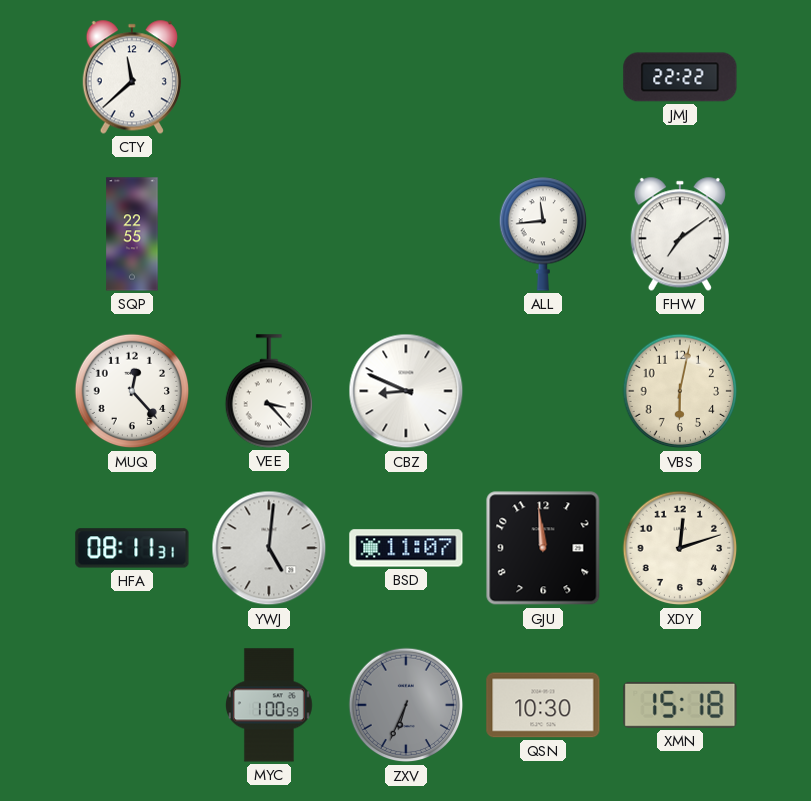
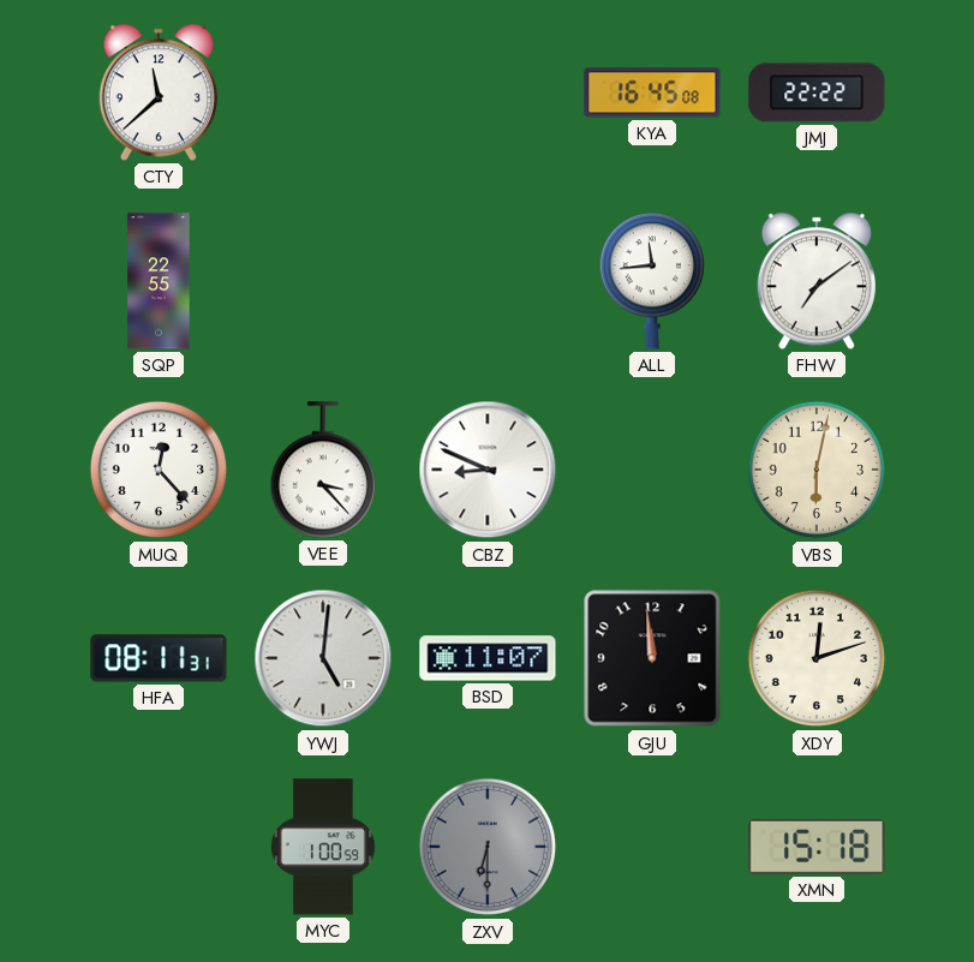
KYA: none -> 16:45
ZXV: 6:34 -> 6:30
QSN: 10:30 -> none
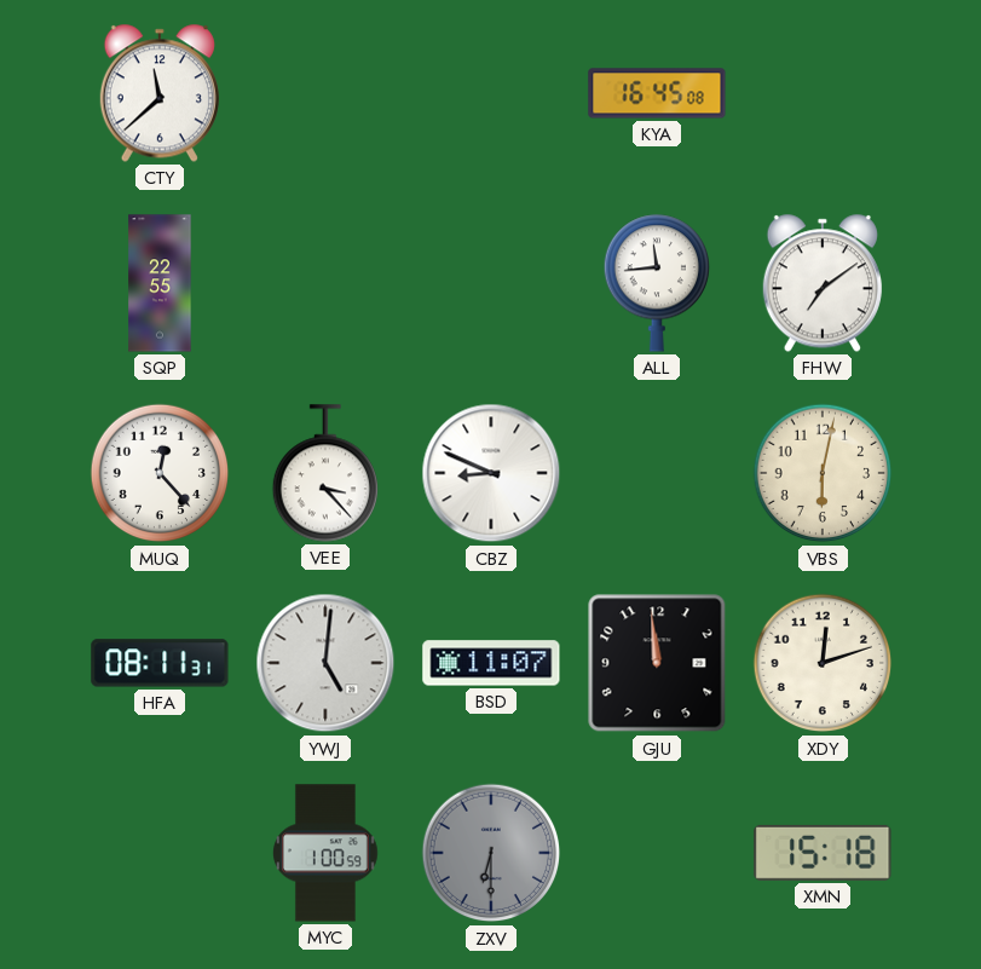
JMJ: 22:22 -> none
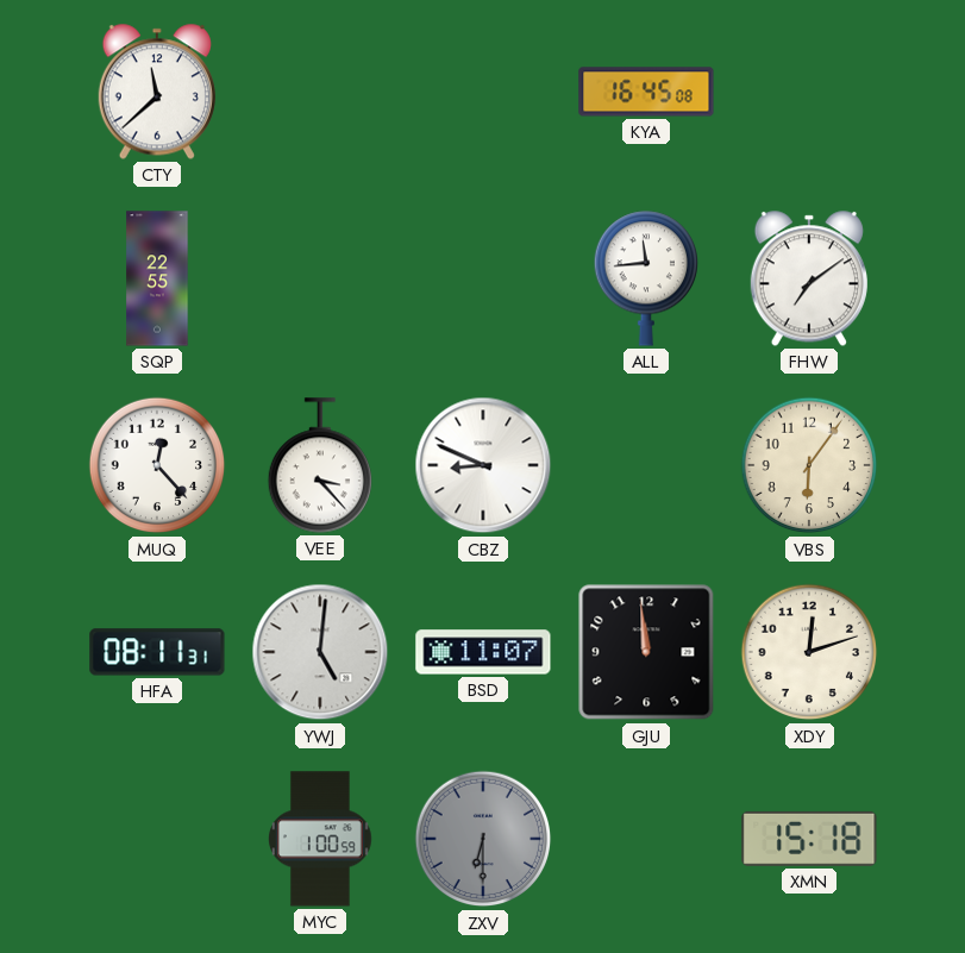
VBS: 6:02 -> 6:06
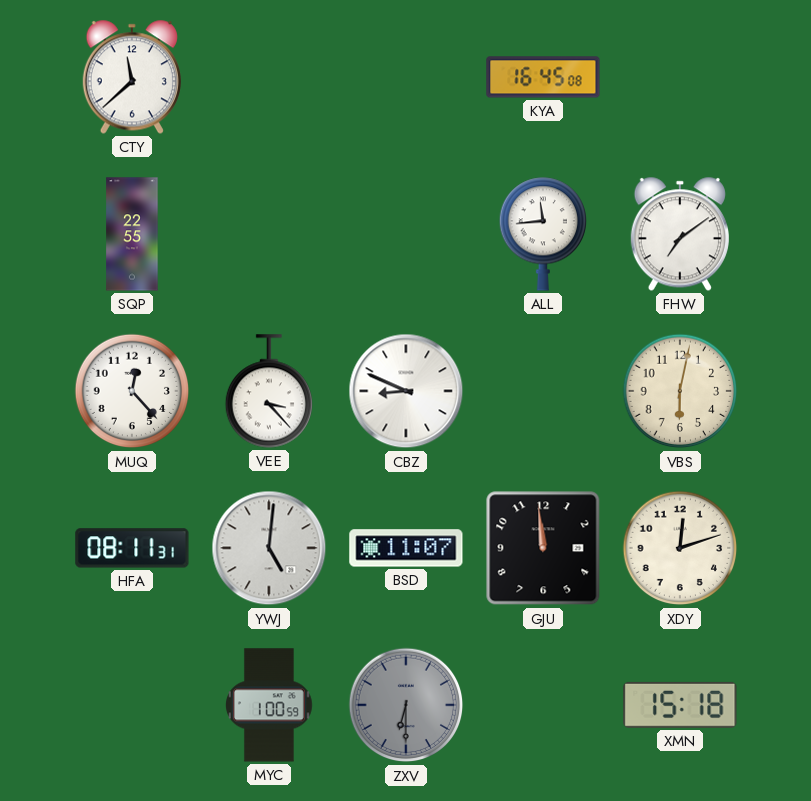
VBS: 6:06 -> 6:02
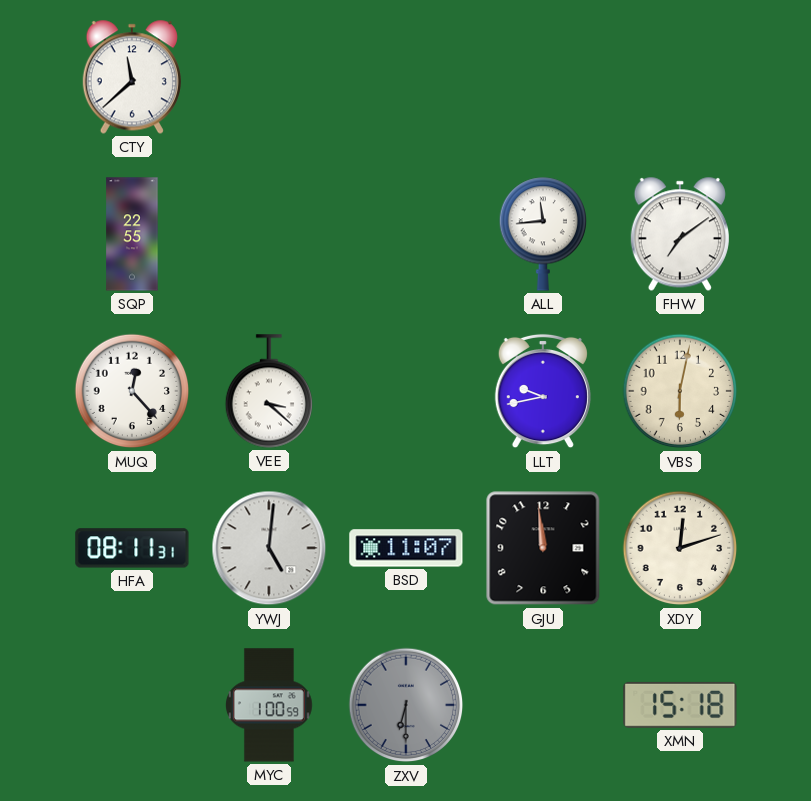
KYA: 16:45 -> none
VEE: 3:23 -> 3:22
CBZ: 8:49 -> none
LLT: none -> 9:43
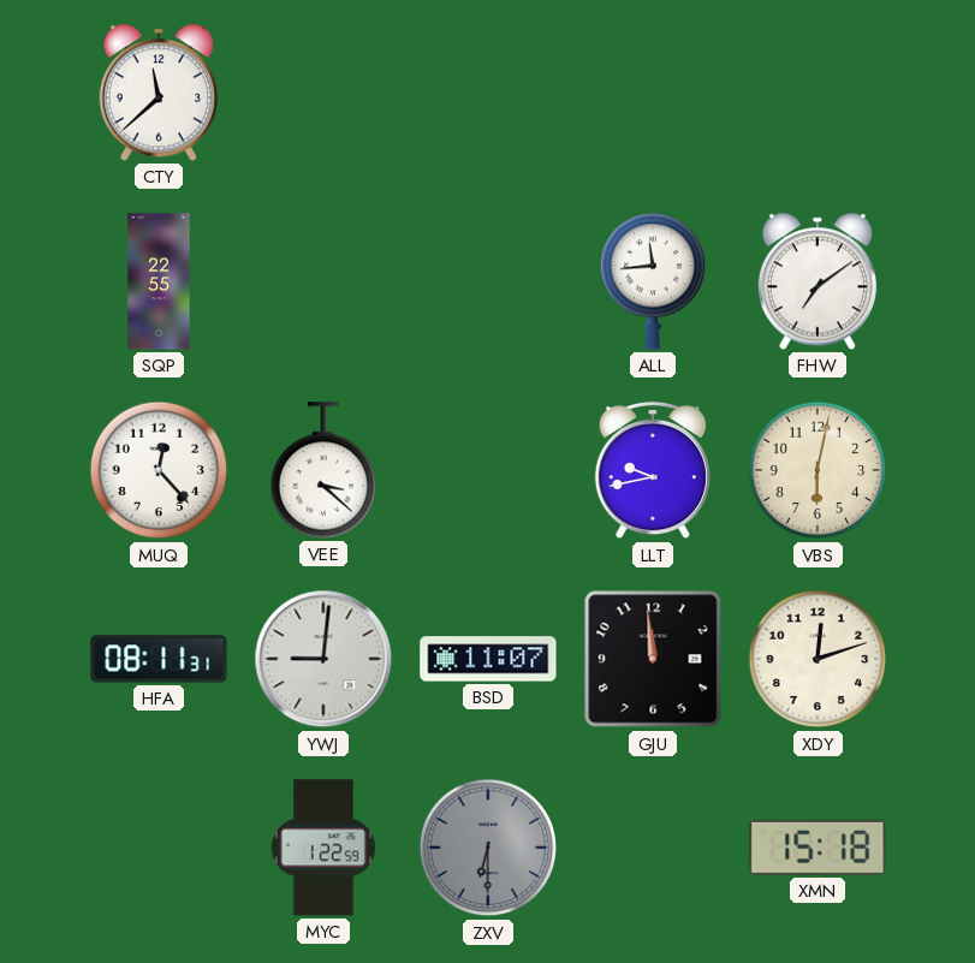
YWJ: 5:01 -> 9:01
MYC: 1:00 -> 1:22
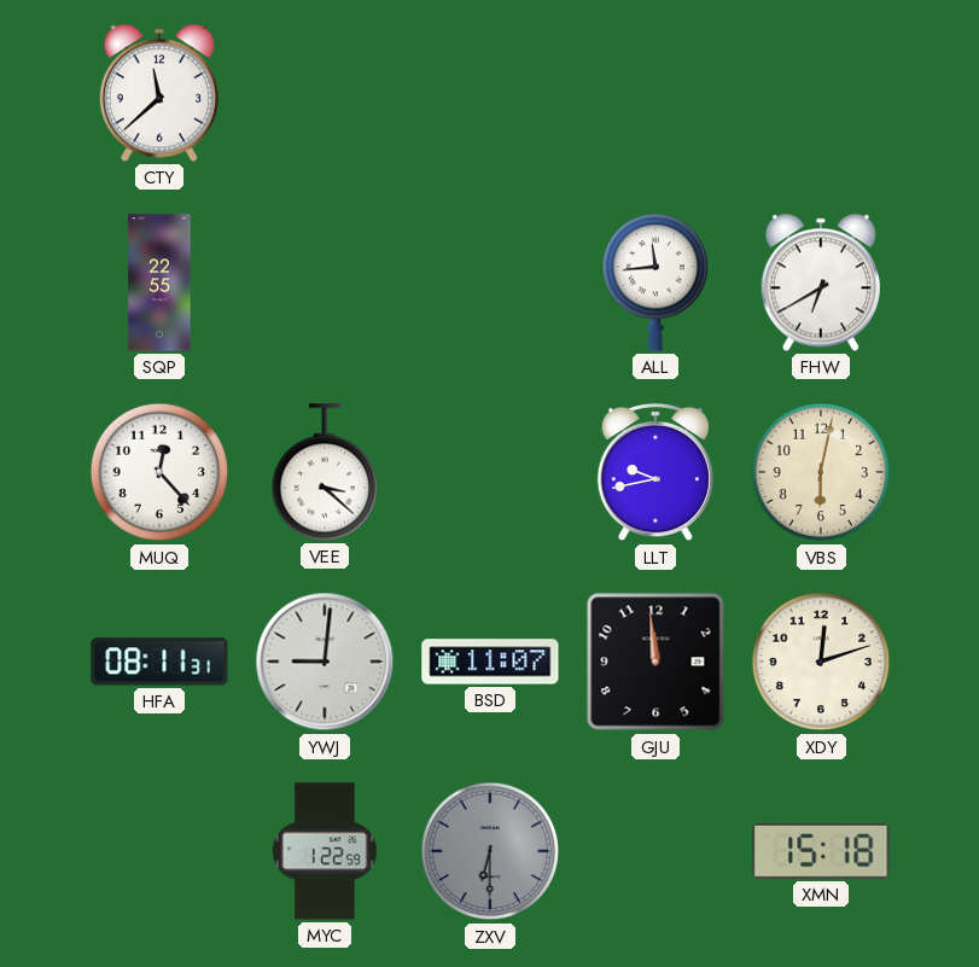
FHW: 7:09 -> 6:40
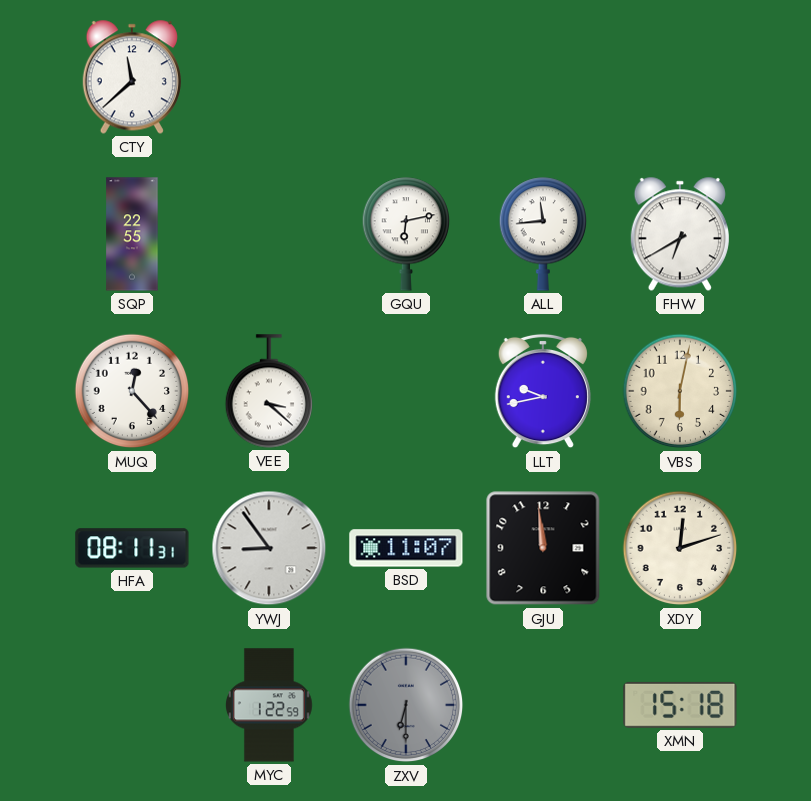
GQU: none -> 6:13
YWJ: 9:01 -> 8:54
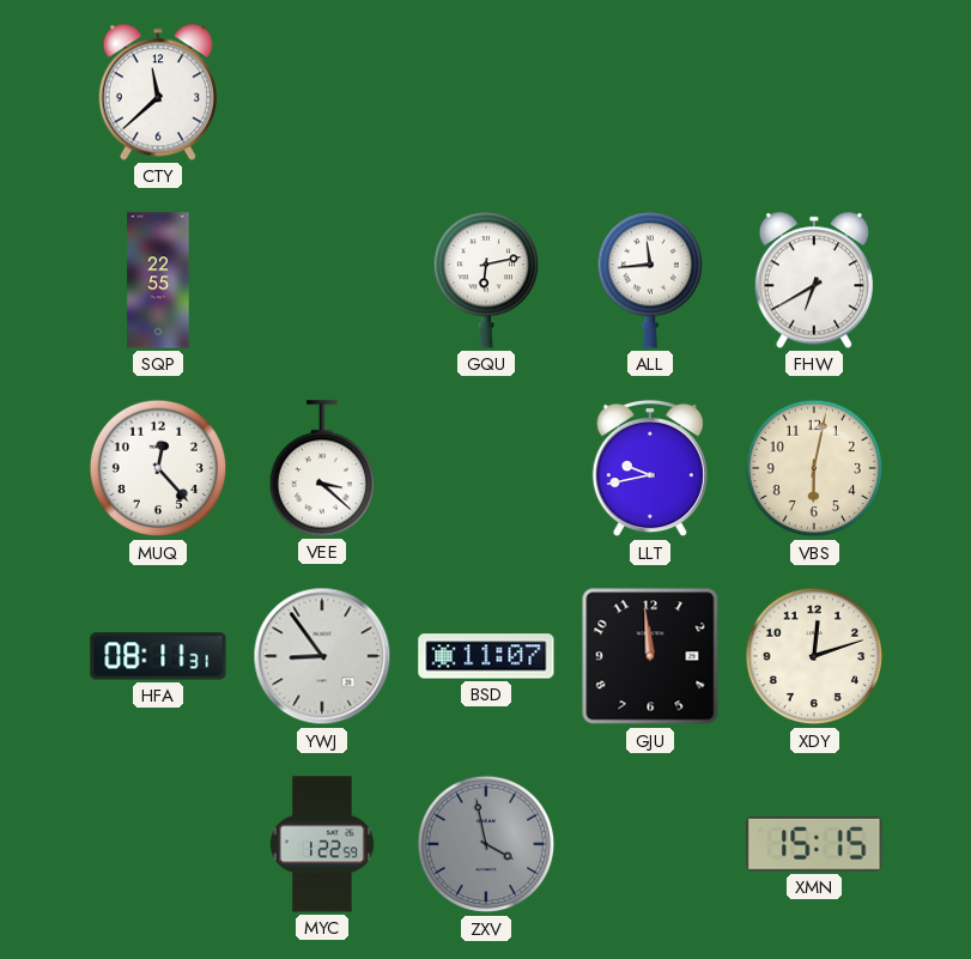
ZXV: 6:30 -> 3:58
XMN: 15:18 -> 15:15
